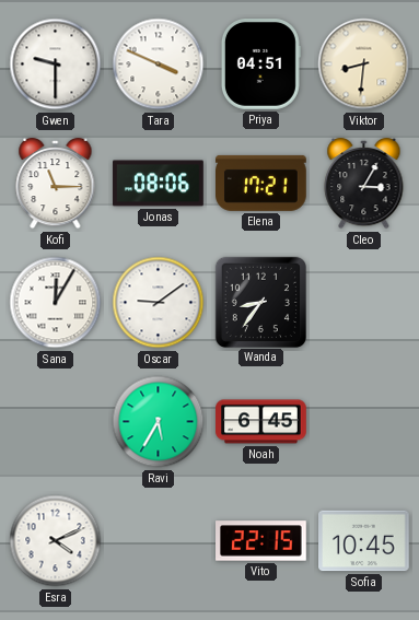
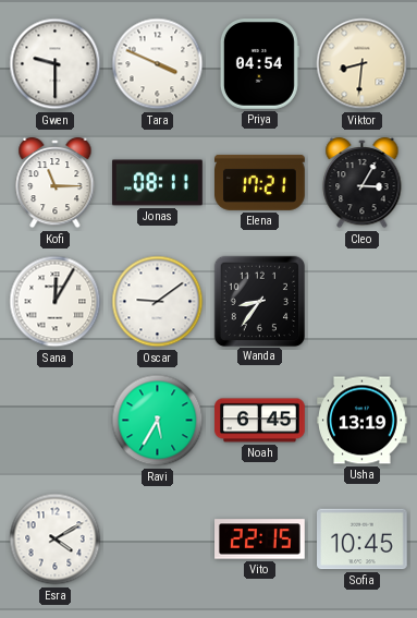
Priya: 04:51 -> 04:54
Jonas: 08:06 -> 08:11
Usha: none -> 13:19
Esra: 4:11 -> 4:10
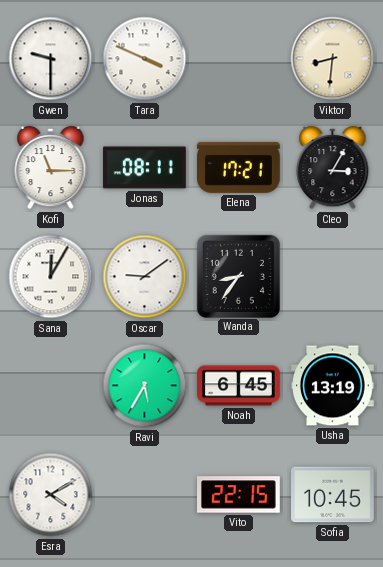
Priya: 04:54 -> none
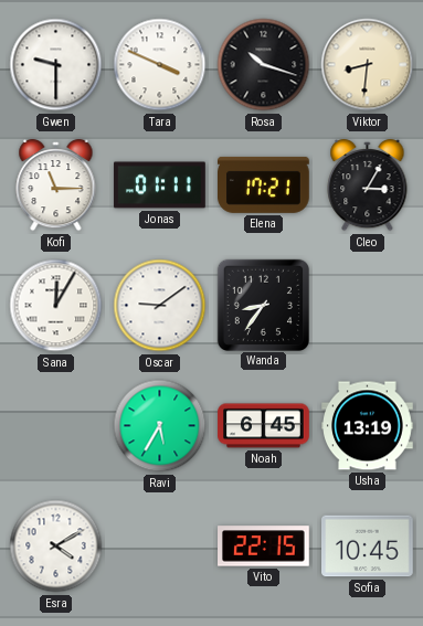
Rosa: none -> 10:18
Jonas: 08:11 -> 01:11
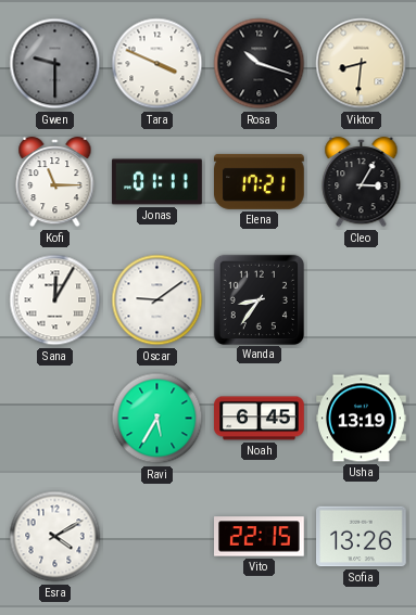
Gwen dial: white -> grey
Sofia: 10:45 -> 13:26
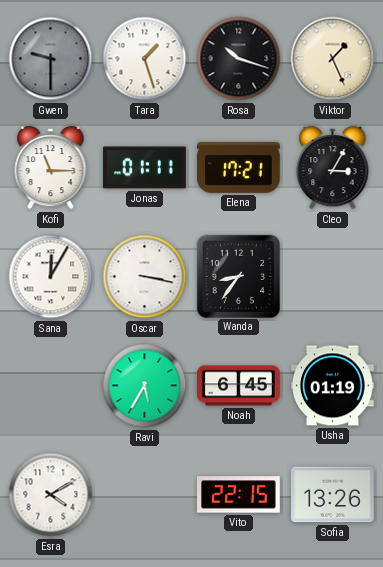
Tara: 3:49 -> 1:27
Viktor: 8:31 -> 1:26
Oscar: 9:09 -> 3:17
Usha: 13:19 -> 01:19
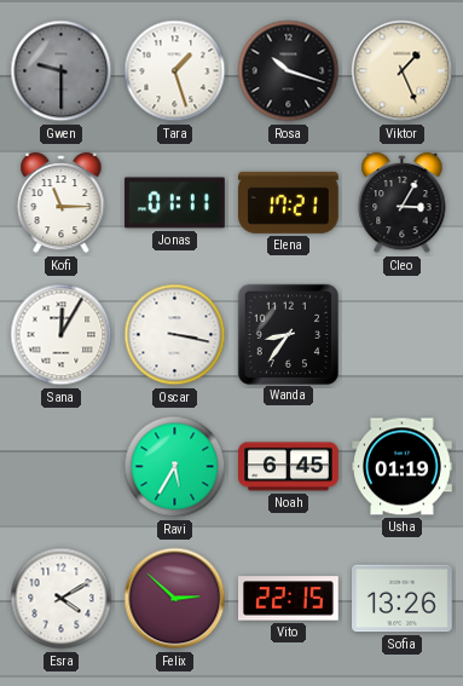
Felix: none -> 2:52
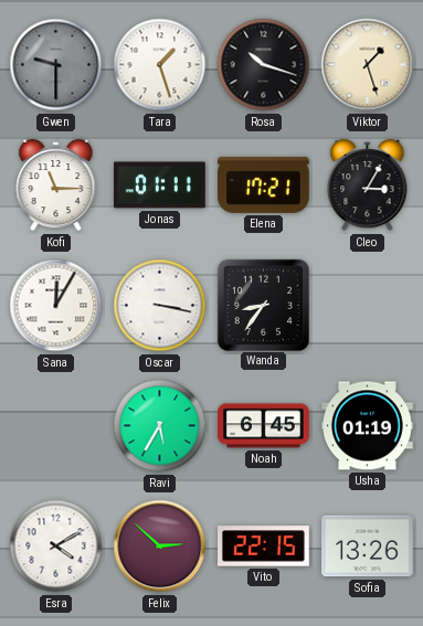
Viktor: 1:26 -> 1:27
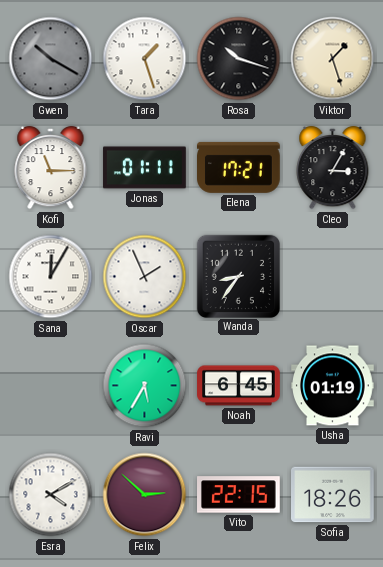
Gwen: 9:30 -> 10:20
Oscar: 3:17 -> 1:56
Sofia: 13:26 -> 18:26
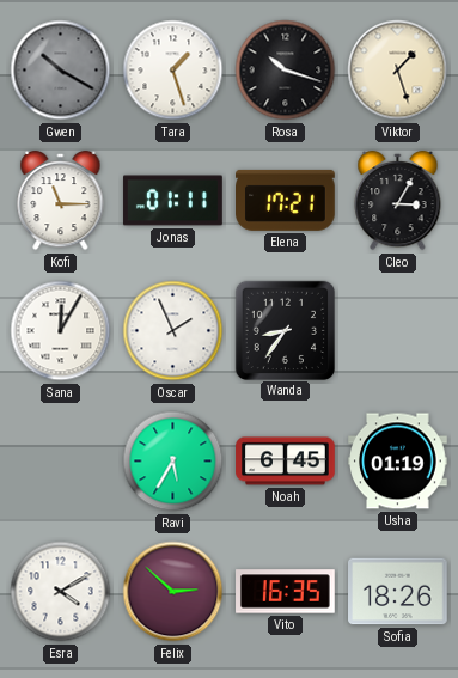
Vito: 22:15 -> 16:35
